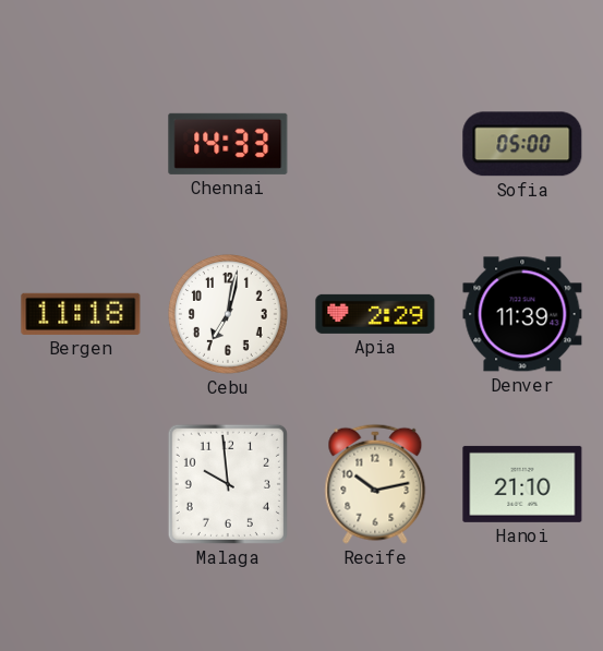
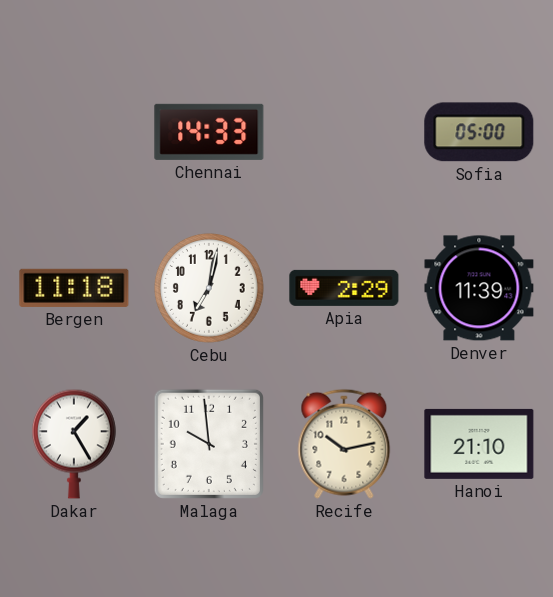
Dakar: none -> 1:25
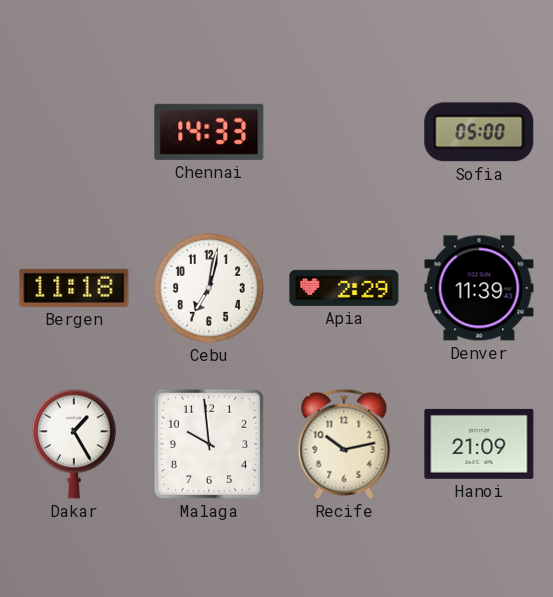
Hanoi: 21:10 -> 21:09
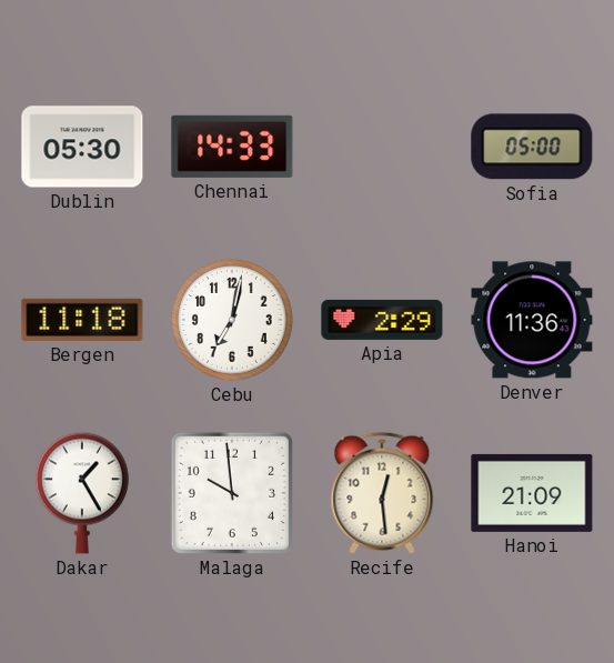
Dublin: none -> 05:30
Denver: 11:39 -> 11:36
Recife: 10:13 -> 12:29
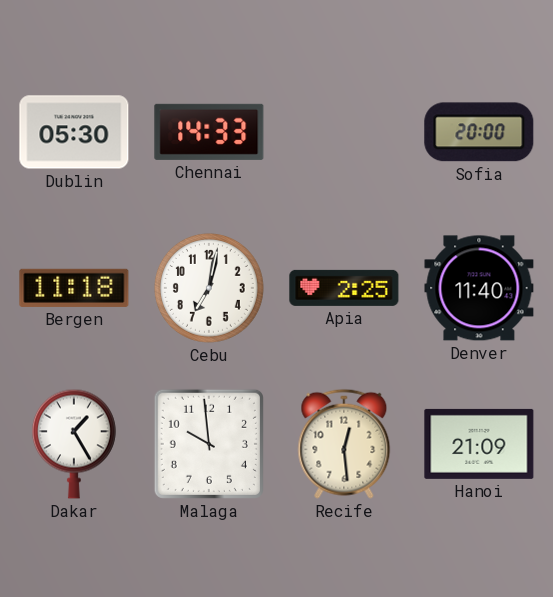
Sofia: 05:00 -> 20:00
Apia: 2:29 -> 2:25
Denver: 11:36 -> 11:40
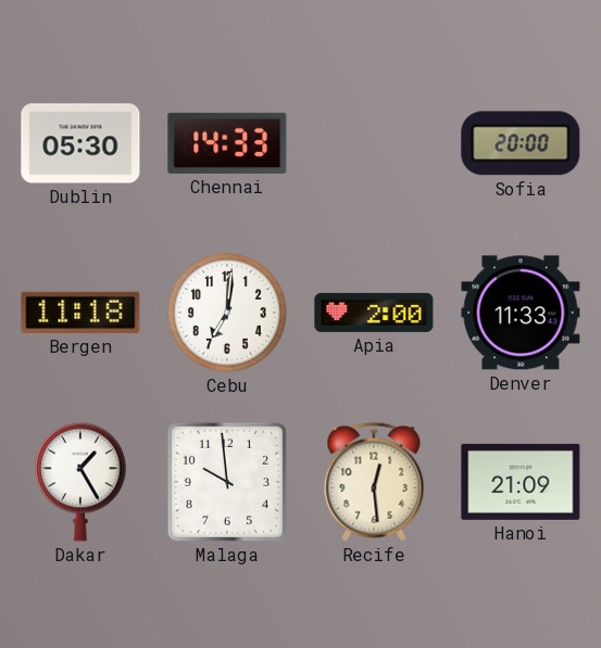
Cebu: 7:02 -> 7:01
Apia: 2:25 -> 2:00
Denver: 11:40 -> 11:33
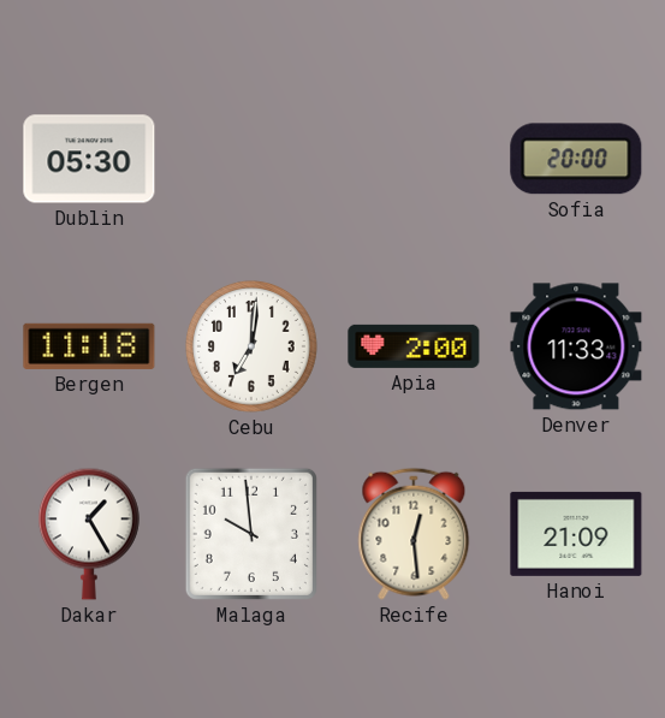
Chennai: 14:33 -> none
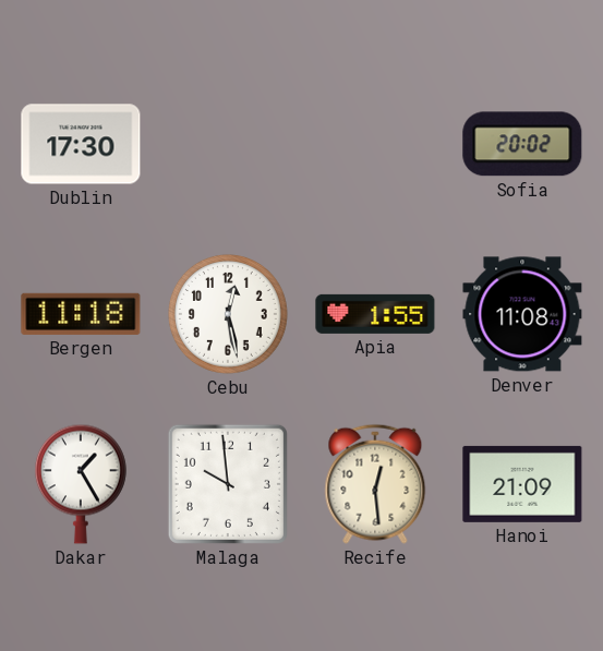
Dublin: 05:30 -> 17:30
Sofia: 20:00 -> 20:02
Cebu: 7:01 -> 12:28
Apia: 2:00 -> 1:55
Denver: 11:33 -> 11:08
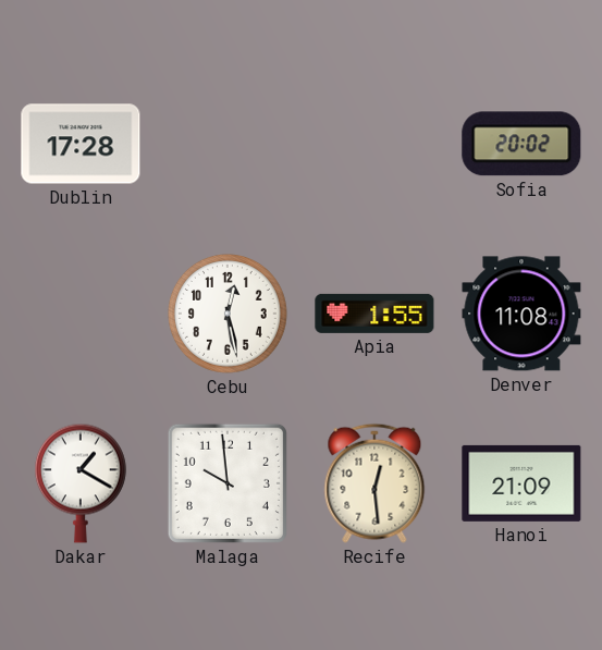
Dublin: 17:30 -> 17:28
Bergen: 11:18 -> none
Dakar: 1:25 -> 1:20
